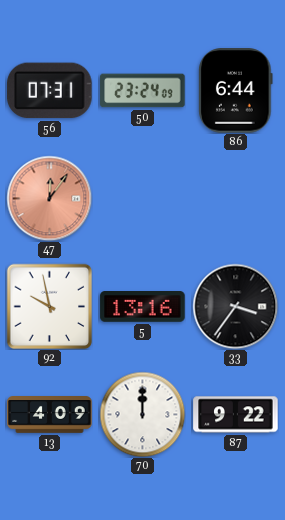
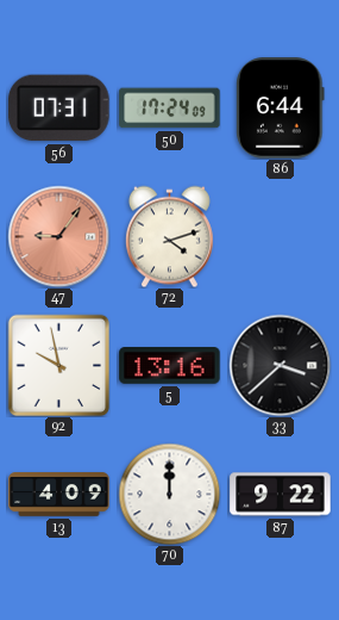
50: 23:24 -> 17:24
47: 12:06 -> 9:06
72: none -> 4:12
33: 3:36 -> 3:38
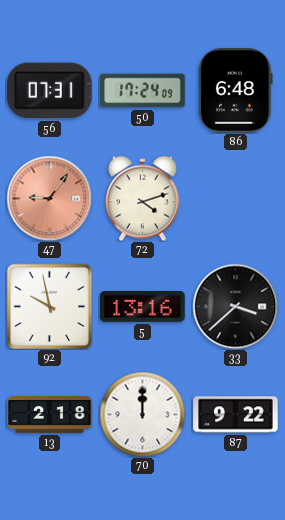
86: 6:44 -> 6:48
13: 4:09 -> 2:18
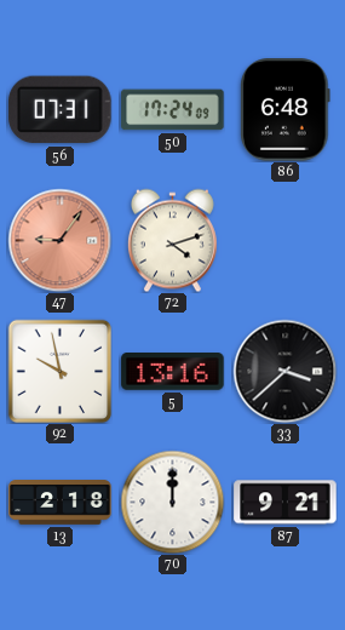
87: 9:22 -> 9:21
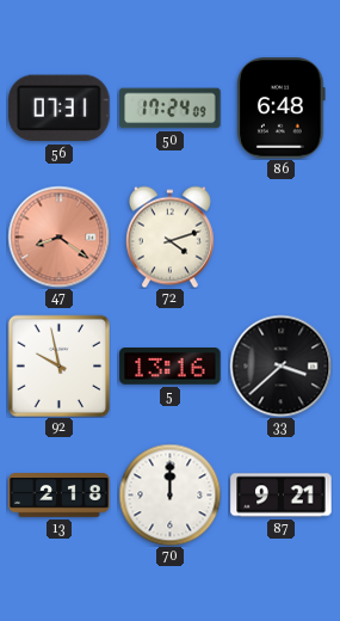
47: 9:06 -> 8:21
